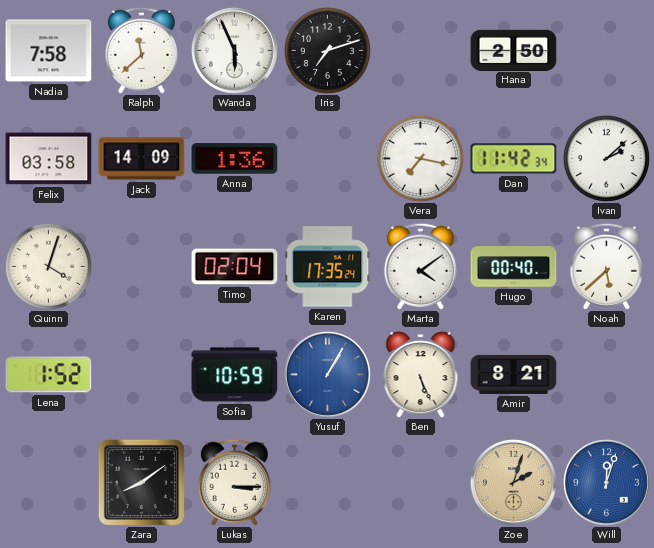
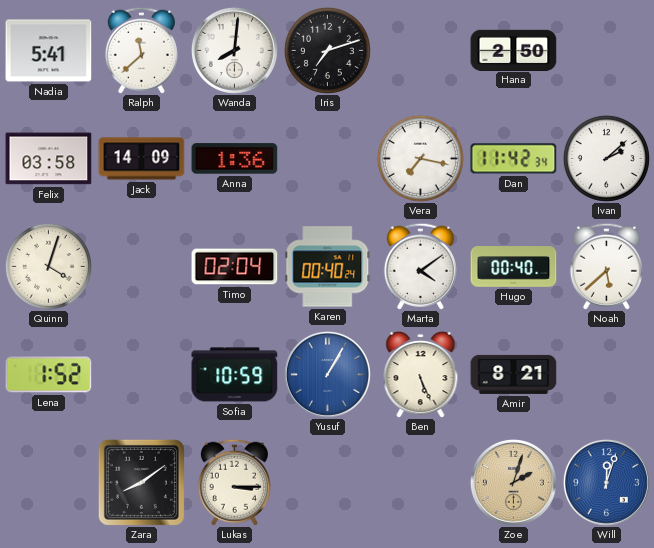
Nadia: 7:58 -> 5:41
Wanda: 5:56 -> 8:01
Karen: 17:35 -> 00:40
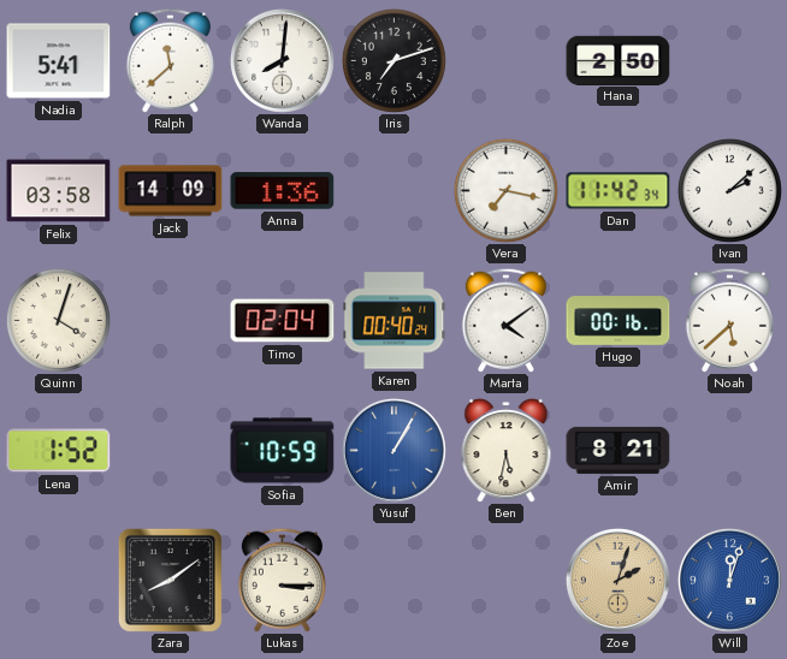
Hugo: 00:40 -> 00:16
Ben: 5:26 -> 5:32
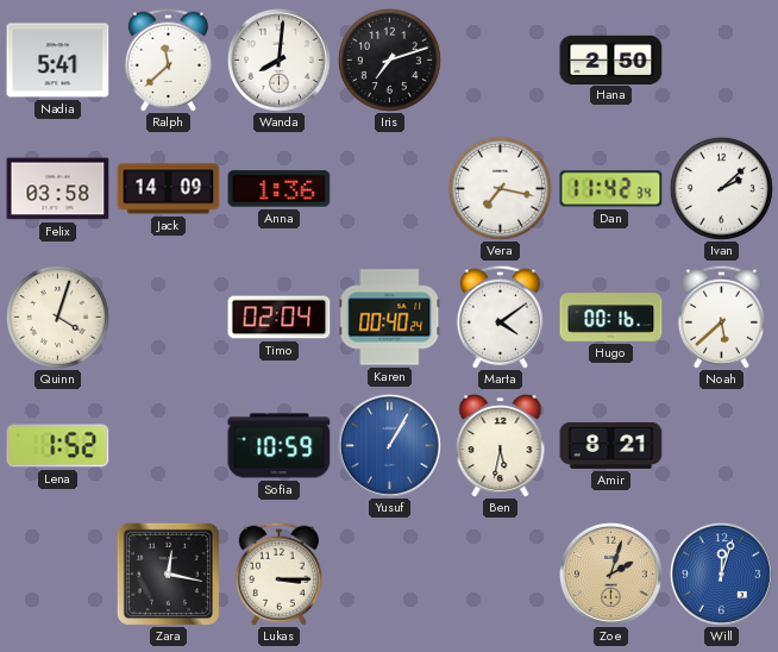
Zara: 8:09 -> 12:17
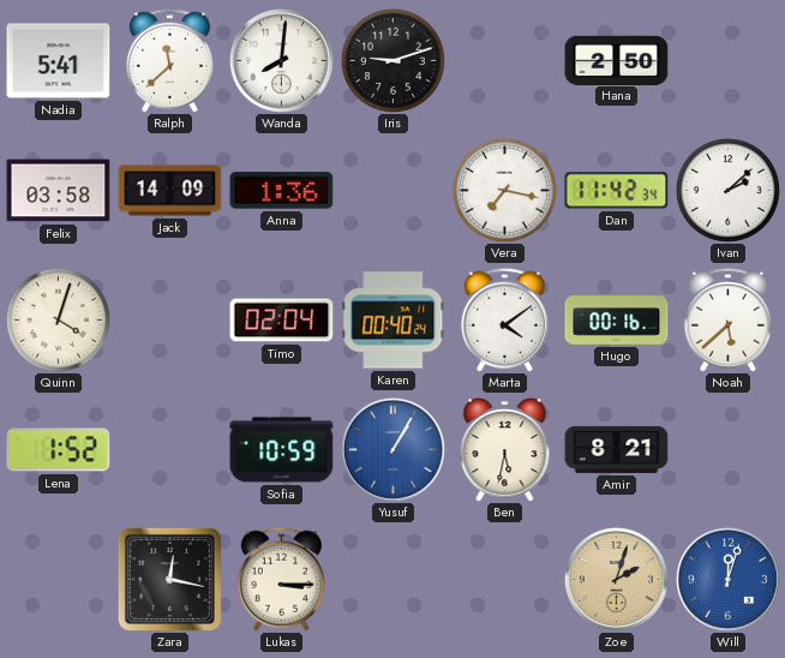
Iris: 7:12 -> 9:12
